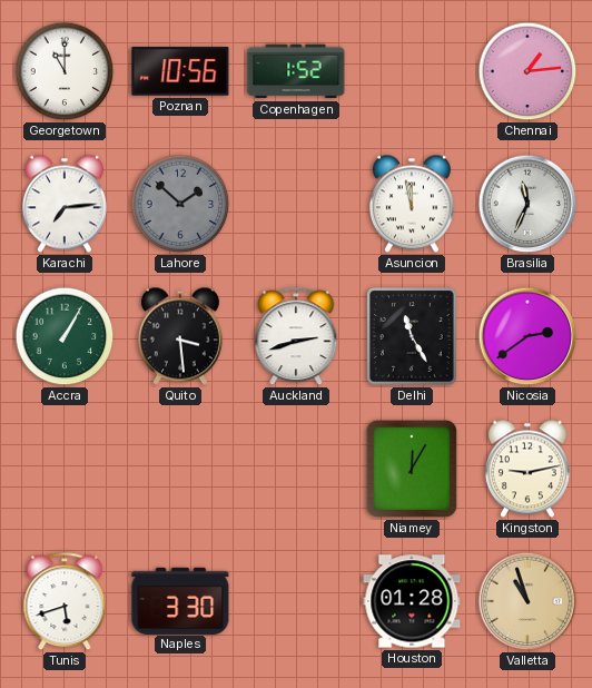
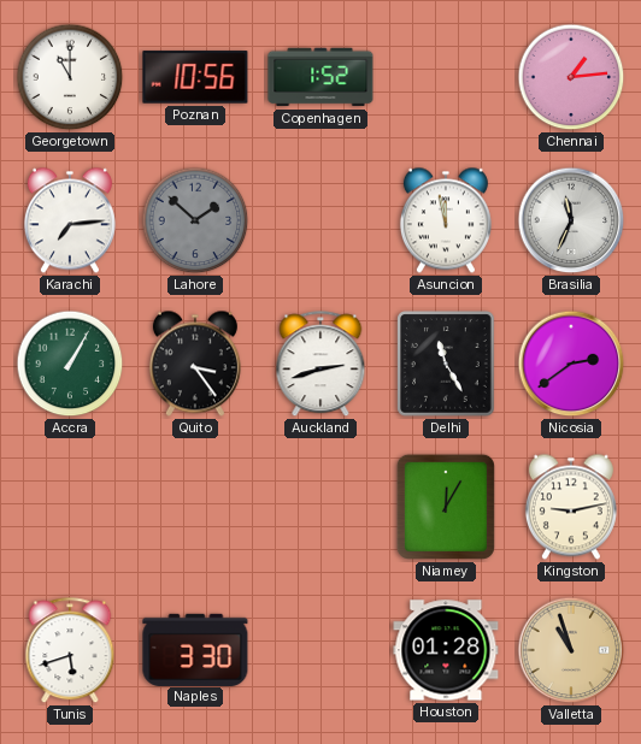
Quito: 3:29 -> 3:24
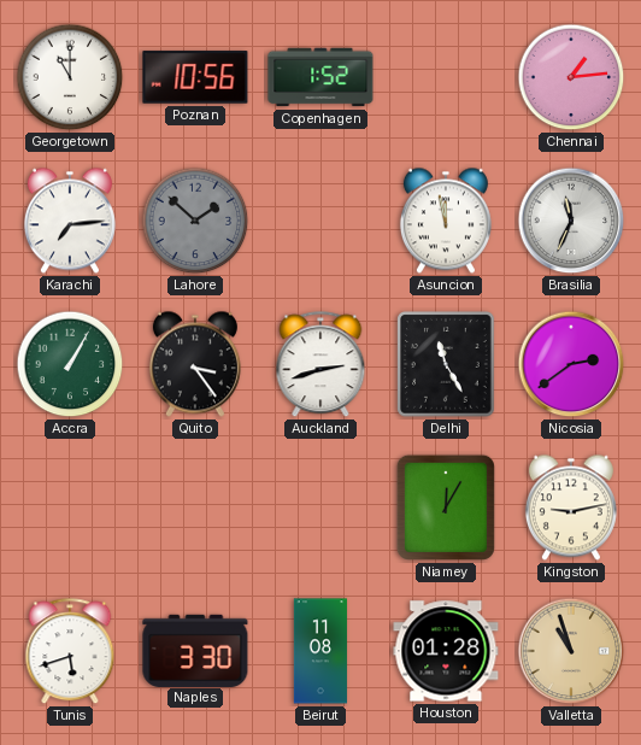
Beirut: none -> 11:08
